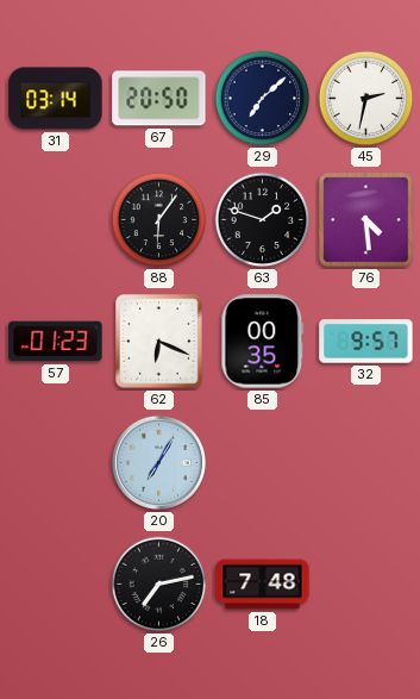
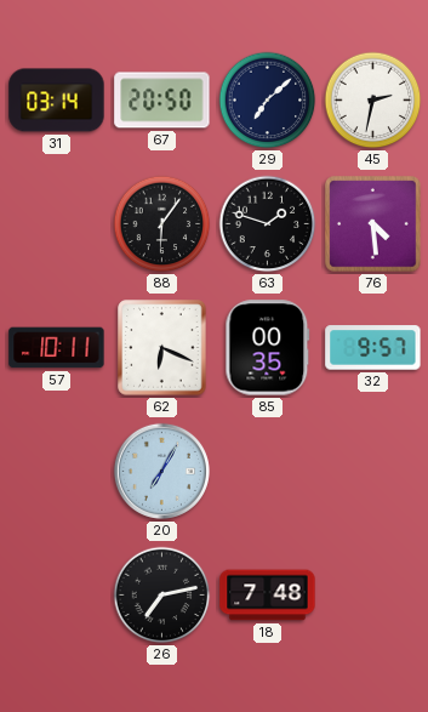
57: 01:23 -> 10:11
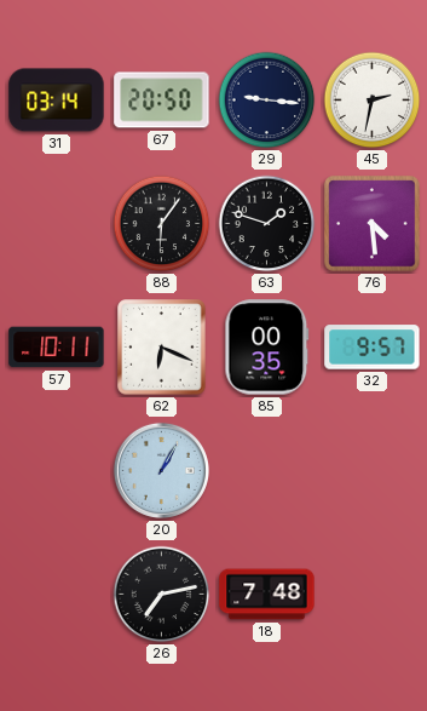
29: 7:08 -> 9:16
20: 7:05 -> 1:05
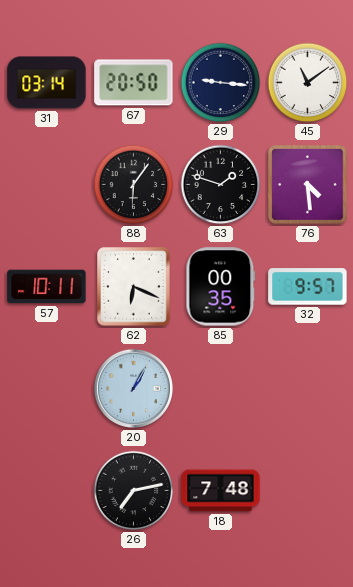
45: 2:32 -> 11:09
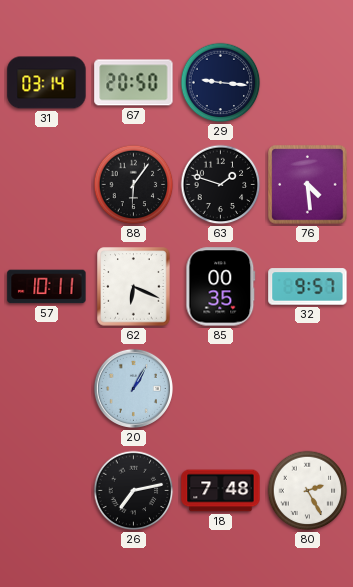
45: 11:09 -> none
80: none -> 2:25
